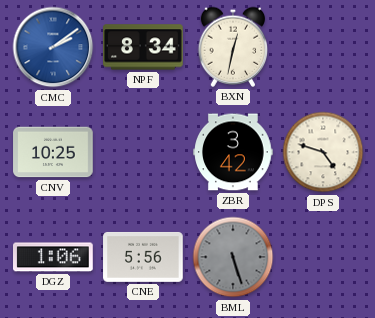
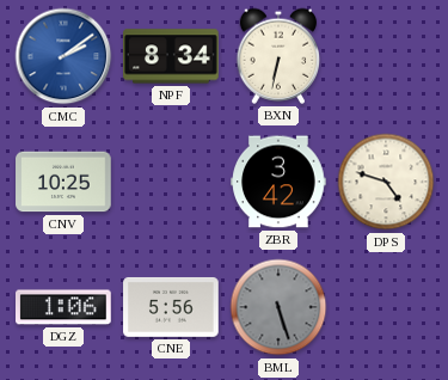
BXN: 12:32 -> 6:32
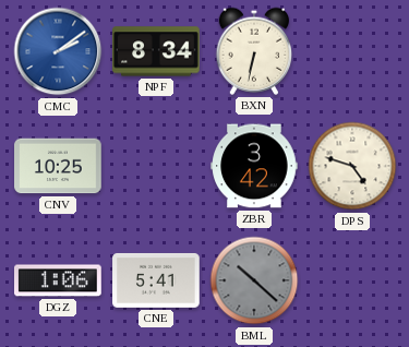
CNE: 5:56 -> 5:41
BML: 5:27 -> 10:22
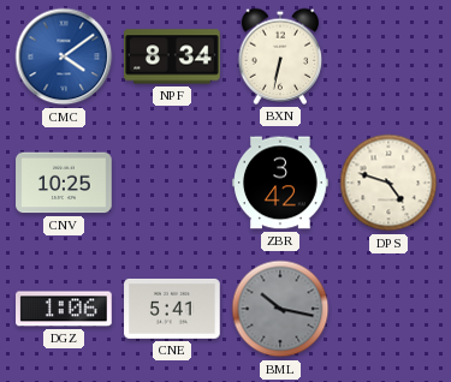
CMC: 2:09 -> 4:09
BML: 10:22 -> 10:17
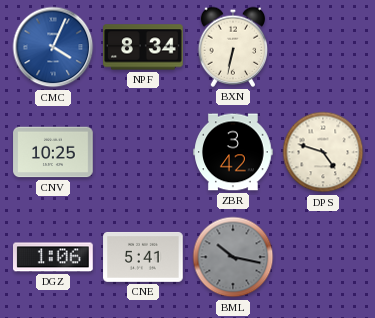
CMC: 4:09 -> 4:04
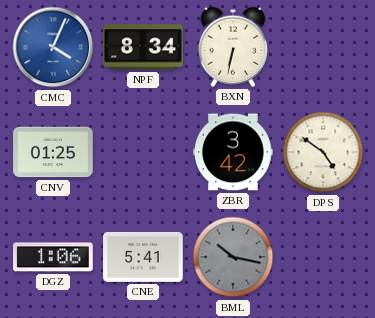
CNV: 10:25 -> 01:25
DPS: 4:48 -> 4:51
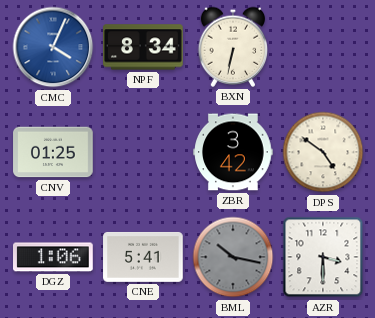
AZR: none -> 3:30
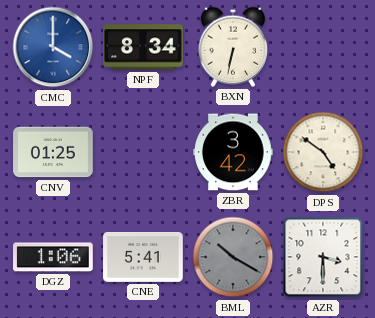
CMC: 4:04 -> 4:00
BML: 10:17 -> 10:20
